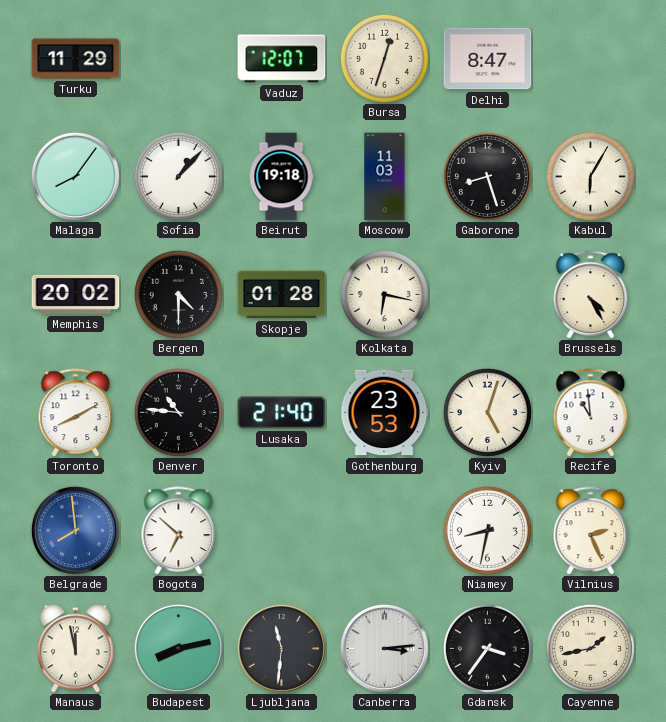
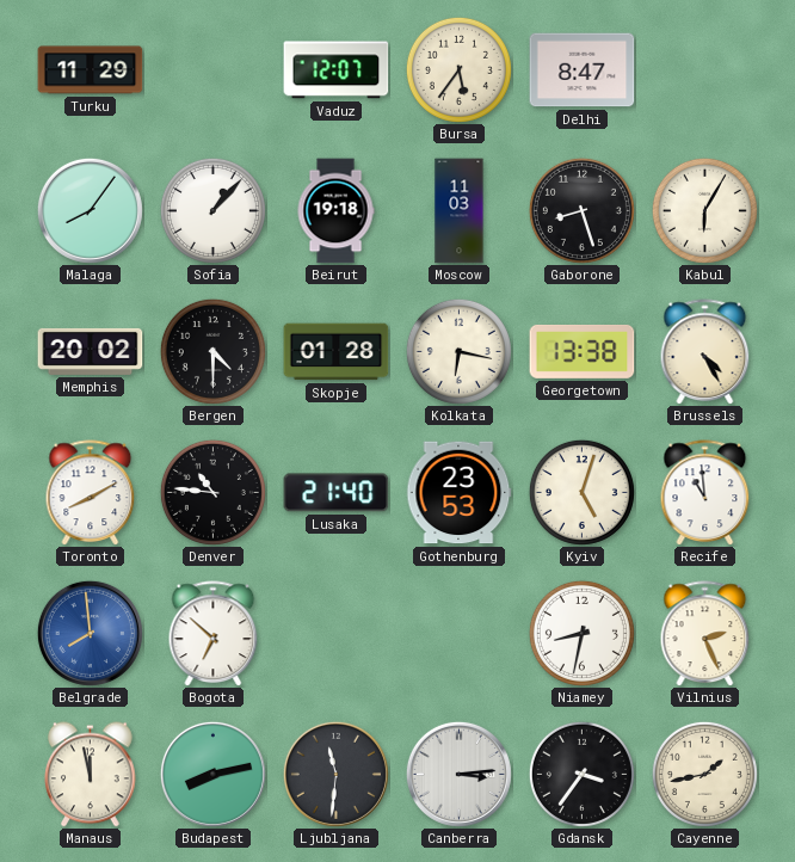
Bursa: 12:33 -> 5:36
Georgetown: none -> 13:38
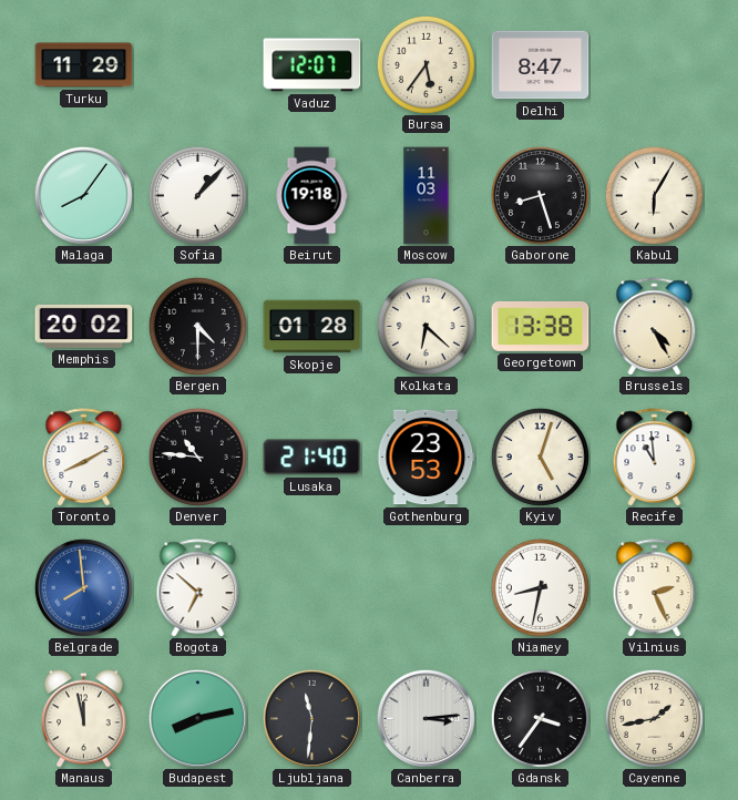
Kolkata: 6:17 -> 6:22
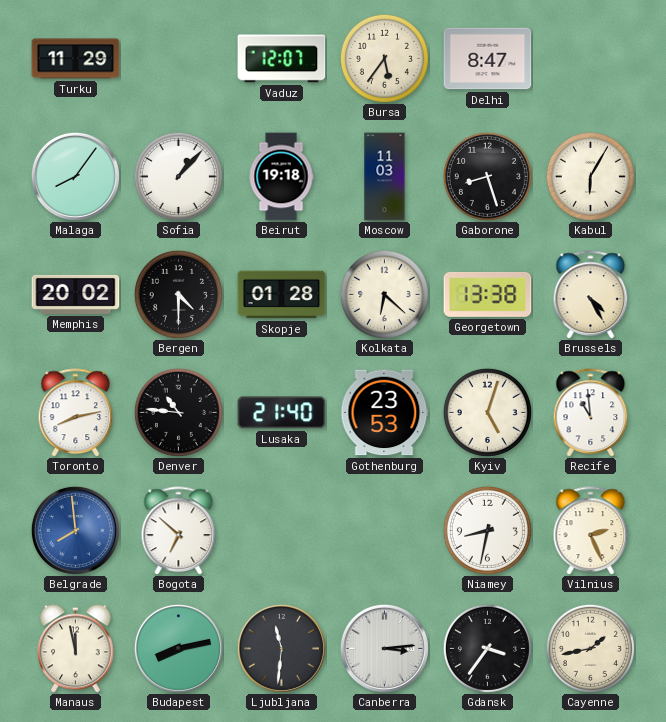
Toronto: 8:10 -> 8:13
